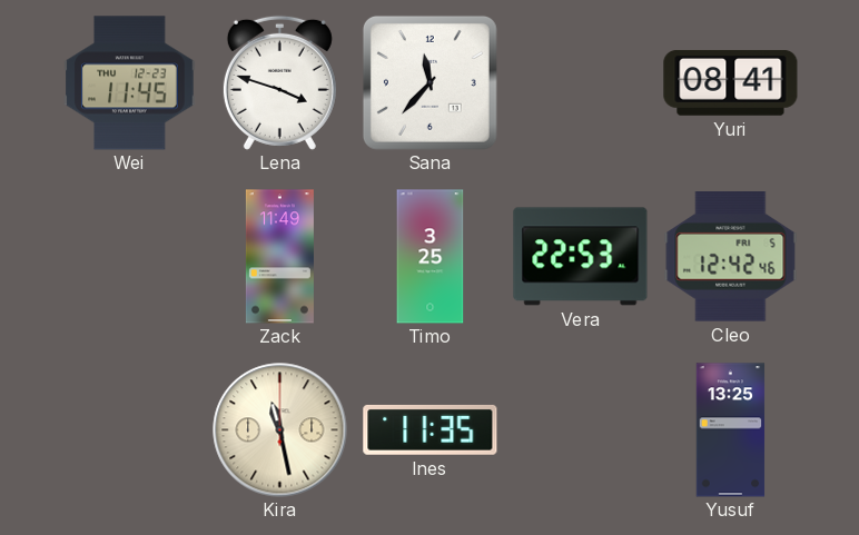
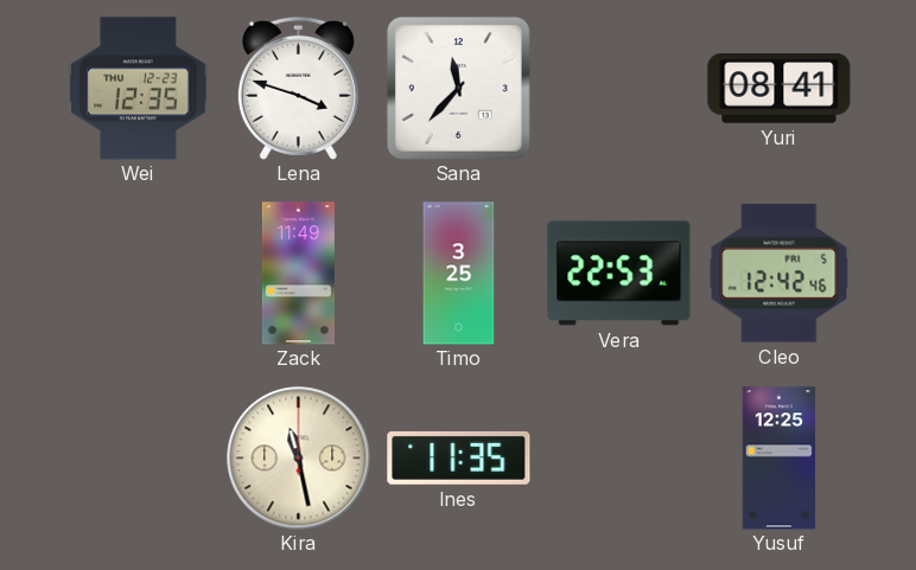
Wei: 11:45 -> 12:35
Yusuf: 13:25 -> 12:25
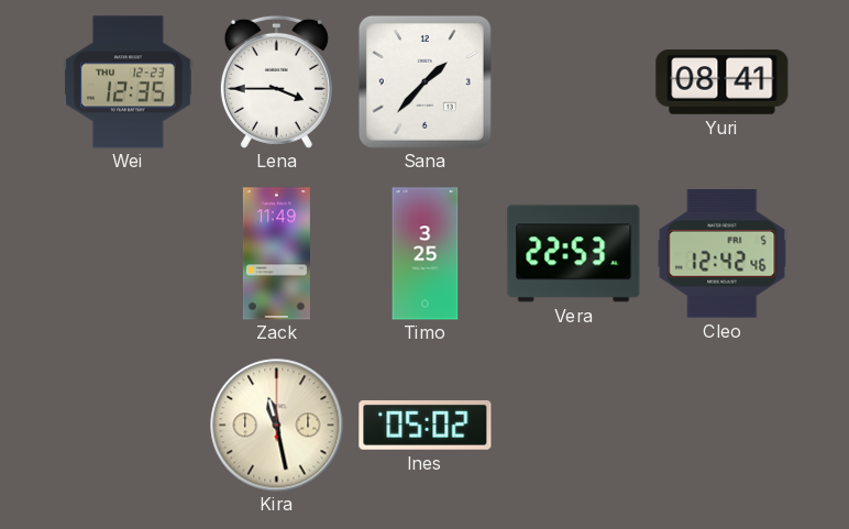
Lena: 3:48 -> 3:45
Sana: 11:37 -> 1:37
Ines: 11:35 -> 05:02
Yusuf: 12:25 -> none
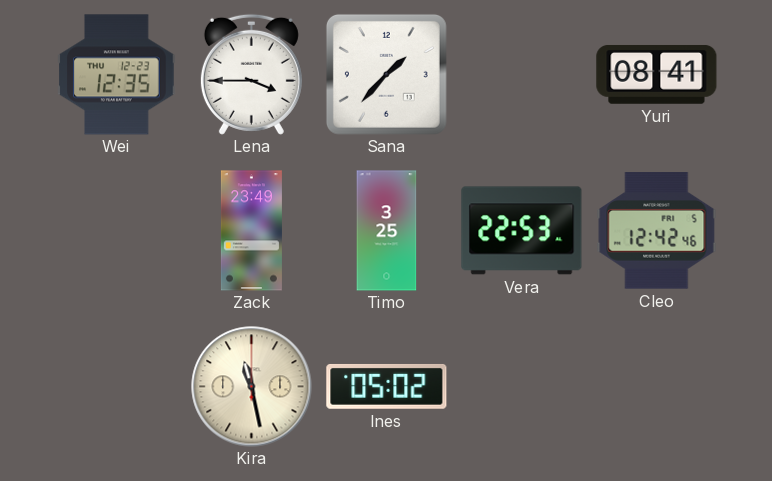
Zack: 11:49 -> 23:49
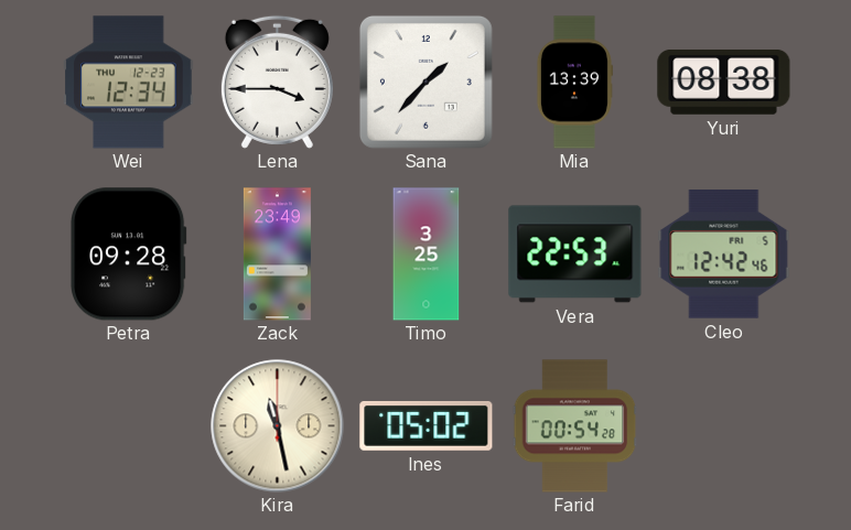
Wei: 12:35 -> 12:34
Mia: none -> 13:39
Yuri: 08:41 -> 08:38
Petra: none -> 09:28
Farid: none -> 00:54
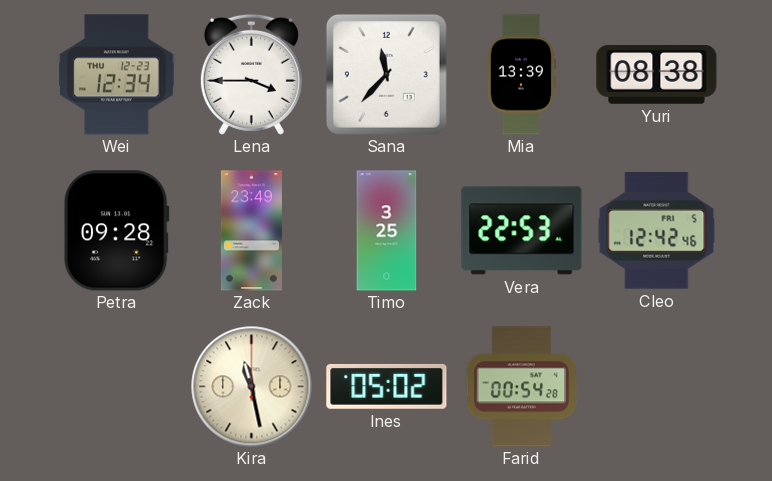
Sana: 1:37 -> 11:37
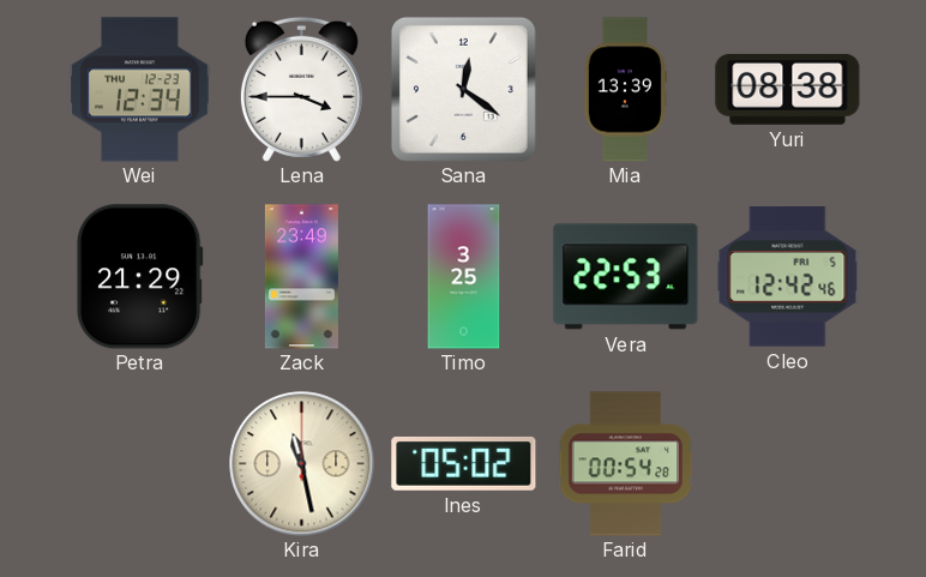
Sana: 11:37 -> 12:21
Petra: 09:28 -> 21:29
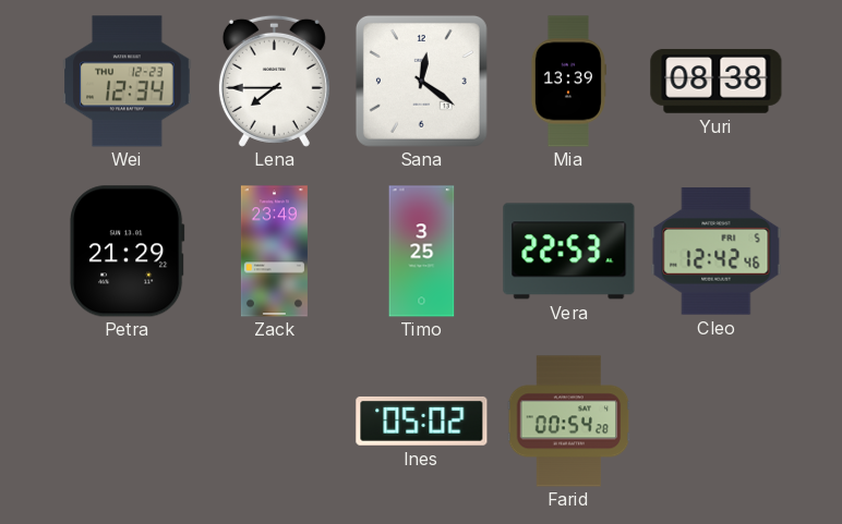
Lena: 3:45 -> 7:45
Kira: 11:28 -> none
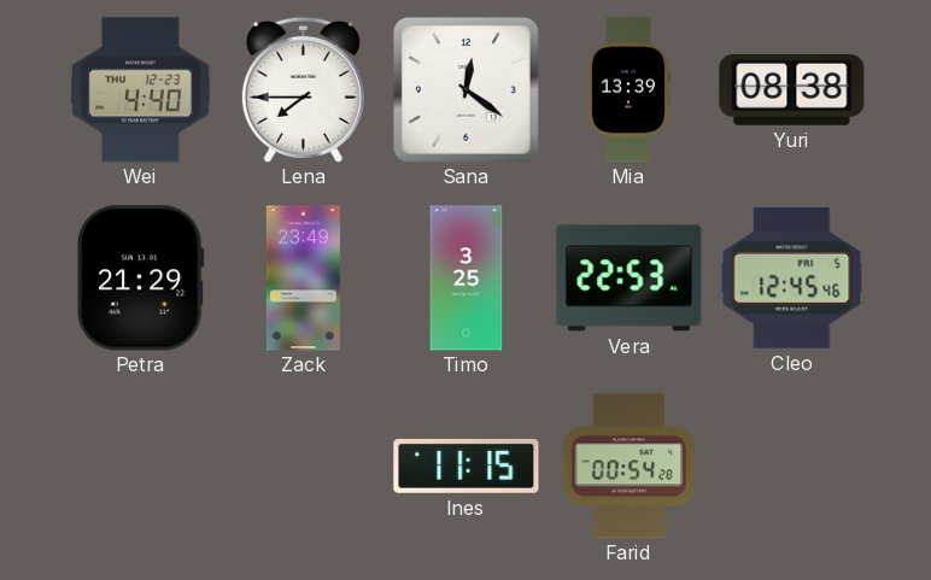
Wei: 12:34 -> 4:40
Cleo: 12:42 -> 12:45
Ines: 05:02 -> 11:15
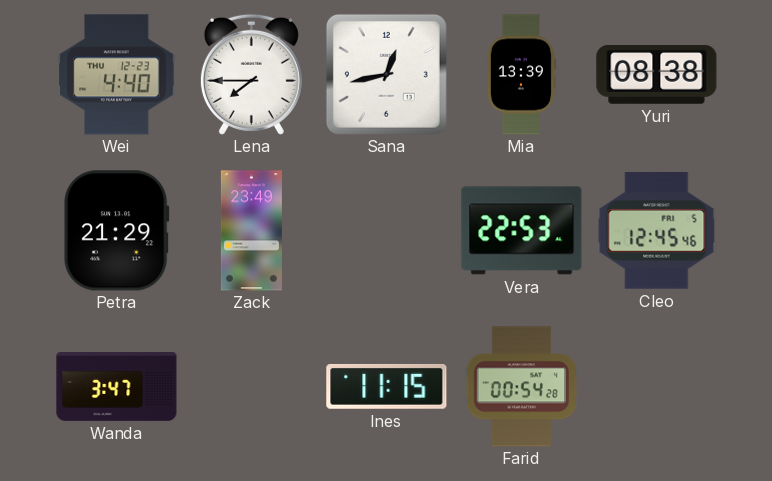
Sana: 12:21 -> 12:43
Timo: 3:25 -> none
Wanda: none -> 3:47
